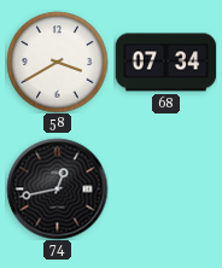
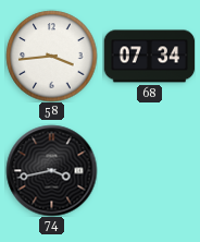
58: 3:40 -> 3:44
74: 12:43 -> 3:43
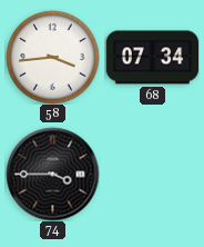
74: 3:43 -> 3:45
